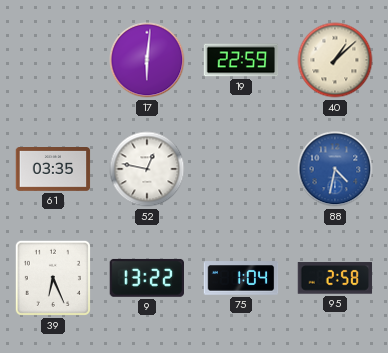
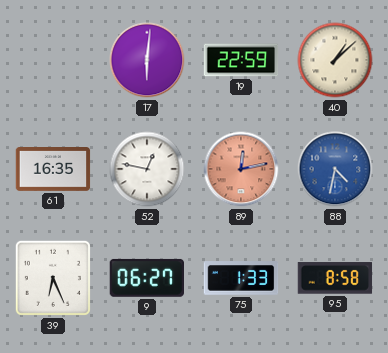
61: 03:35 -> 16:35
89: none -> 12:13
9: 13:22 -> 06:27
75: 1:04 -> 1:33
95: 2:58 -> 8:58
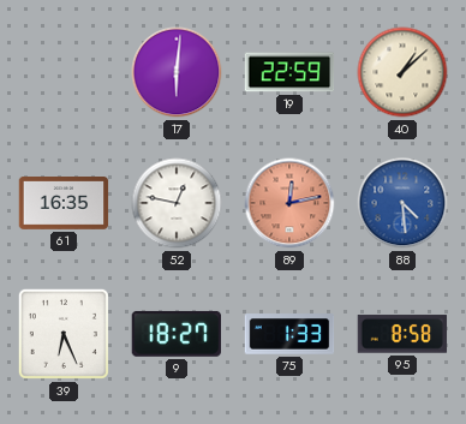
88: 4:32 -> 4:29
9: 06:27 -> 18:27
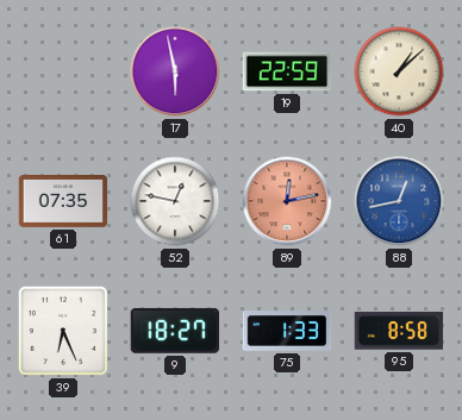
17: 6:01 -> 5:58
61: 16:35 -> 07:35
88: 4:29 -> 12:43
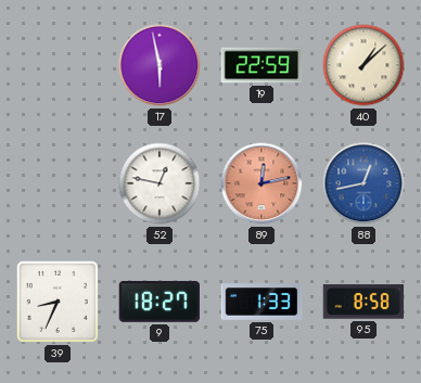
61: 07:35 -> none
39: 6:26 -> 8:34
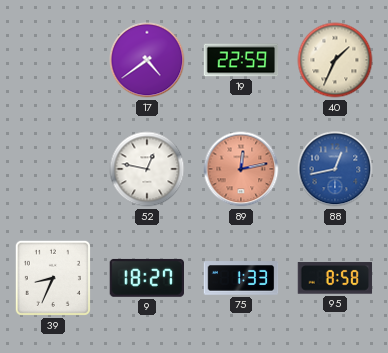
17: 5:58 -> 4:39
40: 1:08 -> 1:34
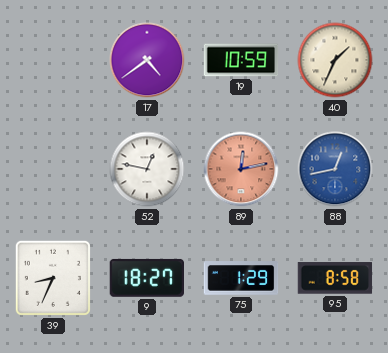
19: 22:59 -> 10:59
75: 1:33 -> 1:29
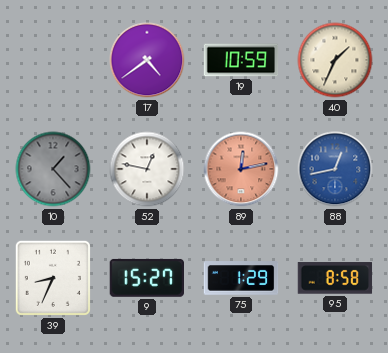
10: none -> 1:23
9: 18:27 -> 15:27
